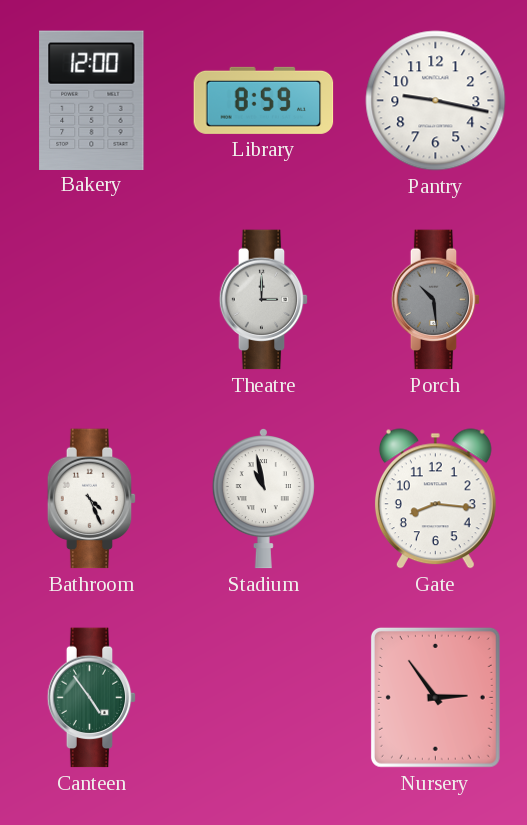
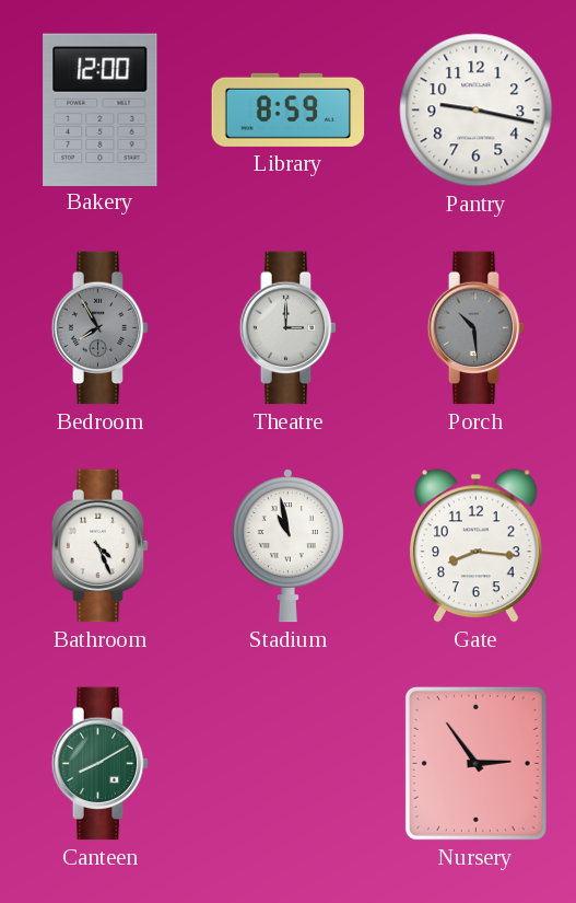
Bedroom: none -> 7:55
Canteen: 4:54 -> 8:10
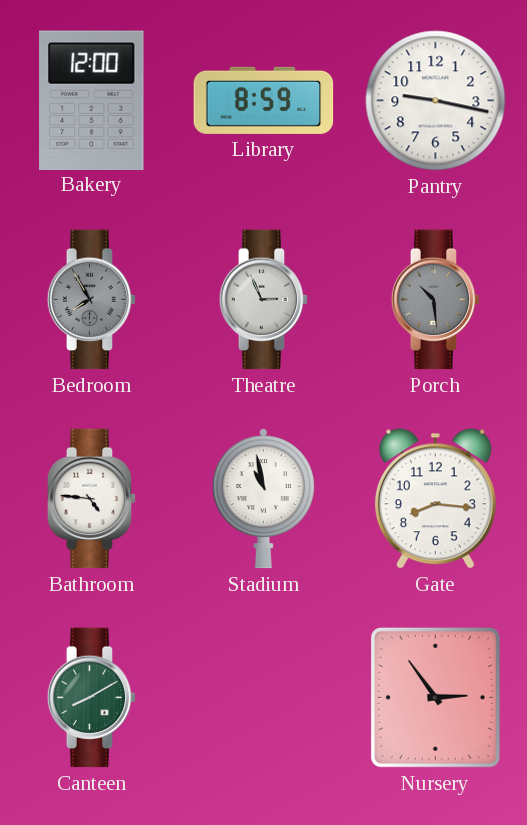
Theatre: 3:00 -> 2:56
Bathroom: 4:26 -> 4:46
